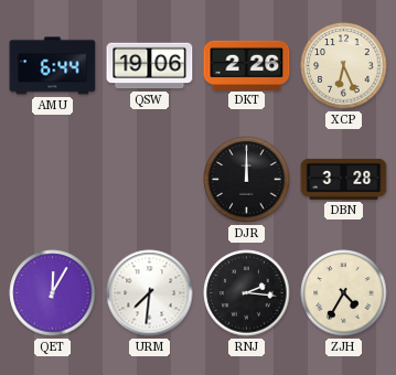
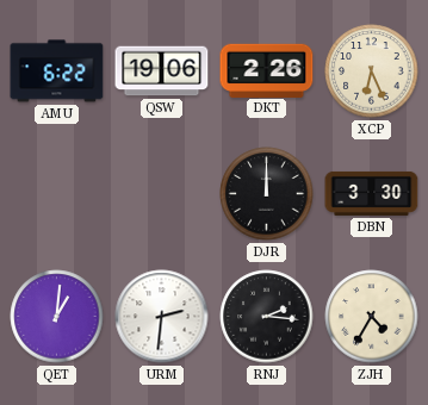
AMU: 6:44 -> 6:22
DBN: 3:28 -> 3:30
QET: 12:05 -> 1:01
URM: 7:31 -> 2:31
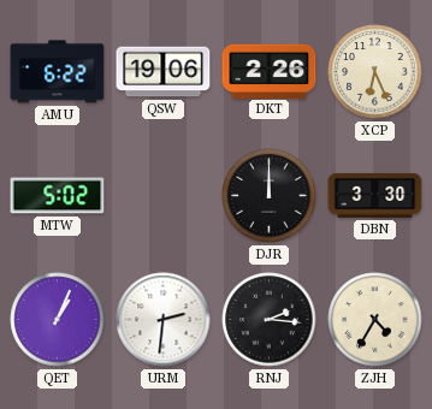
MTW: none -> 5:02
QET: 1:01 -> 1:04
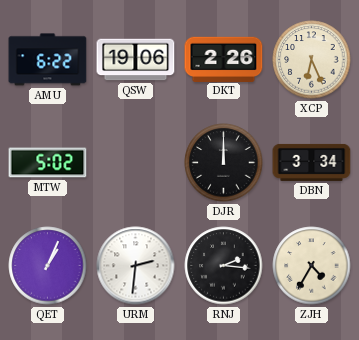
DBN: 3:30 -> 3:34
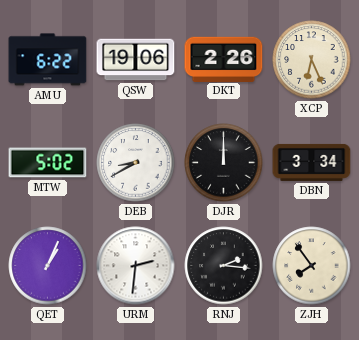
DEB: none -> 8:40
ZJH: 4:35 -> 7:54
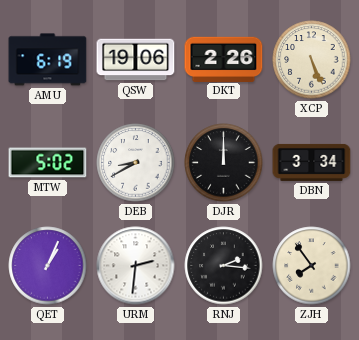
AMU: 6:22 -> 6:19
XCP: 6:26 -> 5:26
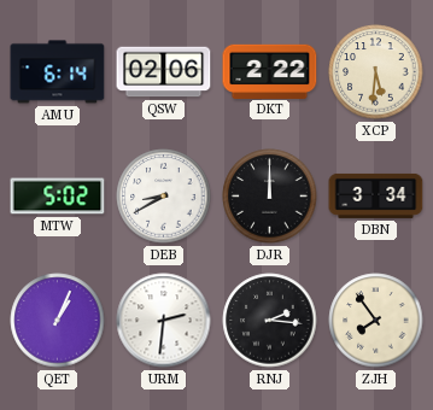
AMU: 6:19 -> 6:14
QSW: 19:06 -> 02:06
DKT: 2:26 -> 2:22
XCP: 5:26 -> 5:31
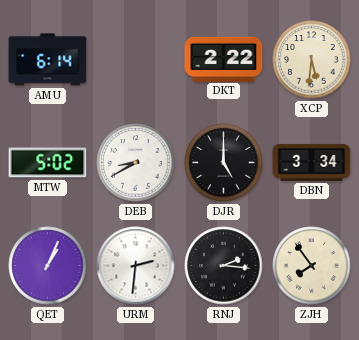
QSW: 02:06 -> none
DJR: 12:00 -> 5:00
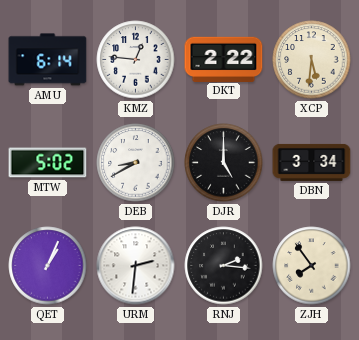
KMZ: none -> 12:46
